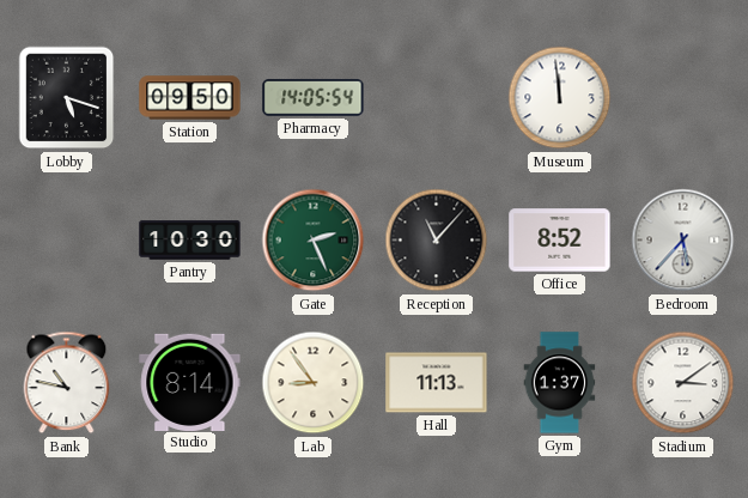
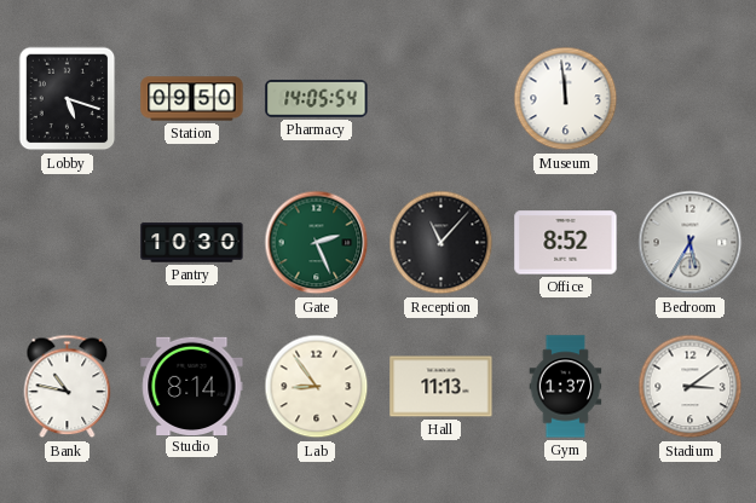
Bedroom: 5:37 -> 5:35
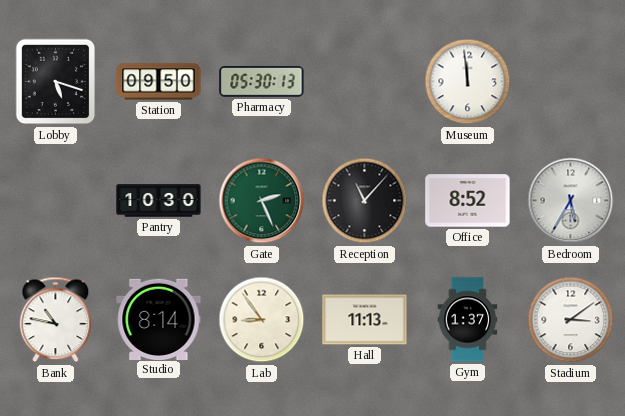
Pharmacy: 14:05 -> 05:30
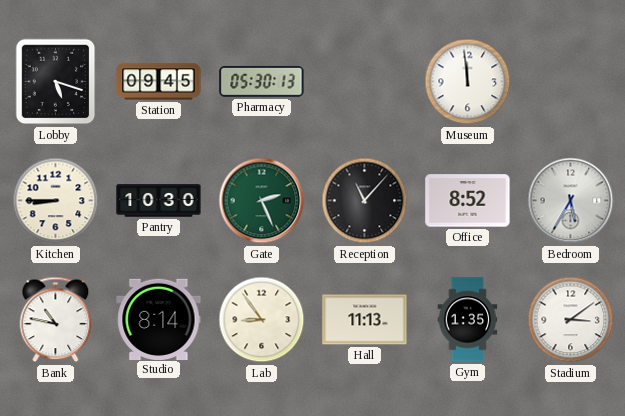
Station: 09:50 -> 09:45
Kitchen: none -> 8:45
Gym: 1:37 -> 1:35
